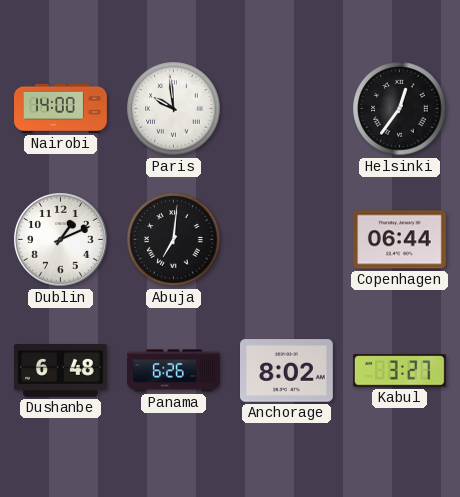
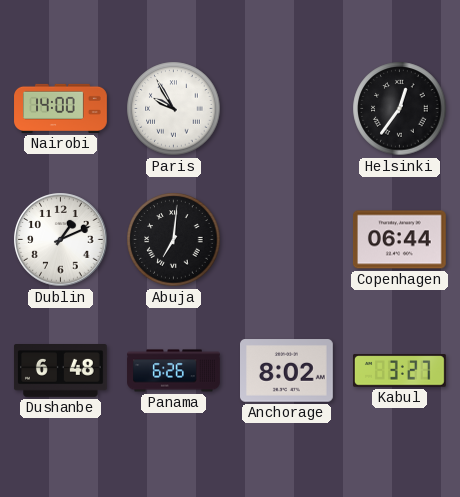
Paris: 9:59 -> 9:55
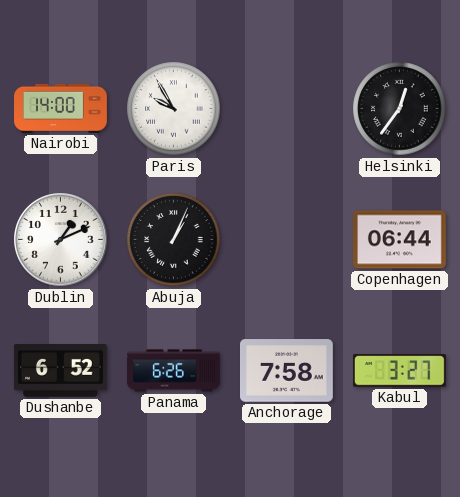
Abuja: 7:01 -> 1:04
Dushanbe: 6:48 -> 6:52
Anchorage: 8:02 -> 7:58
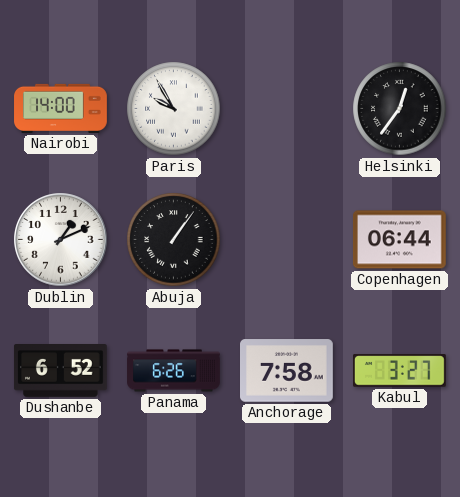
Abuja: 1:04 -> 1:06
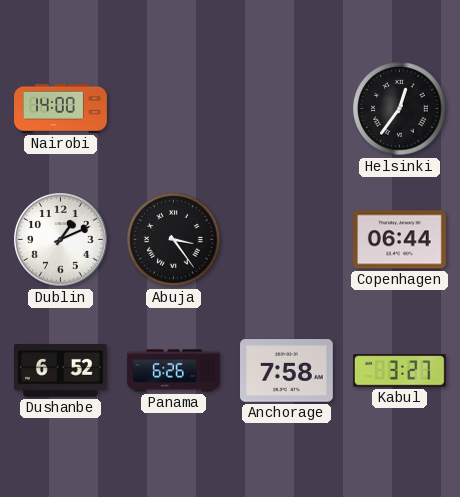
Paris: 9:55 -> none
Abuja: 1:06 -> 3:24
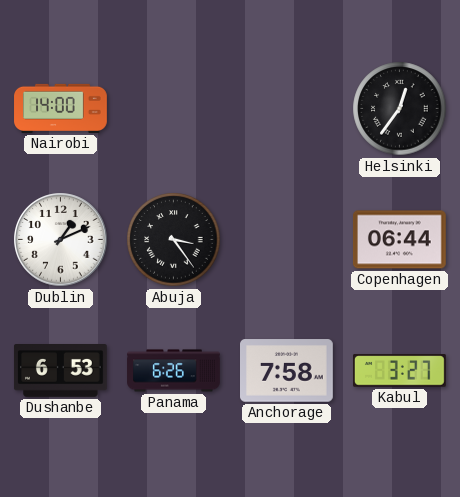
Dushanbe: 6:52 -> 6:53
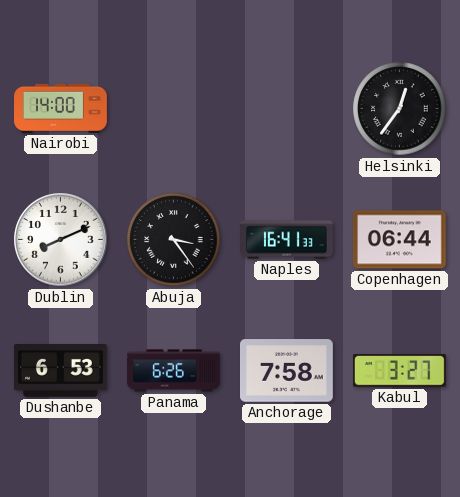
Dublin: 1:11 -> 8:11
Naples: none -> 16:41
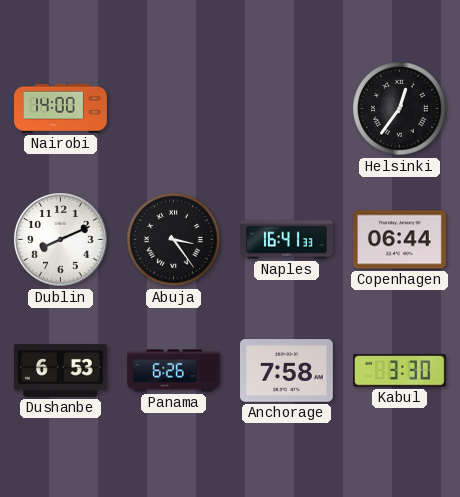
Kabul: 3:27 -> 3:30
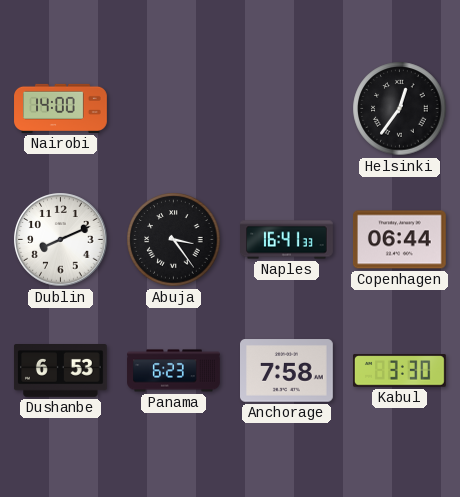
Panama: 6:26 -> 6:23
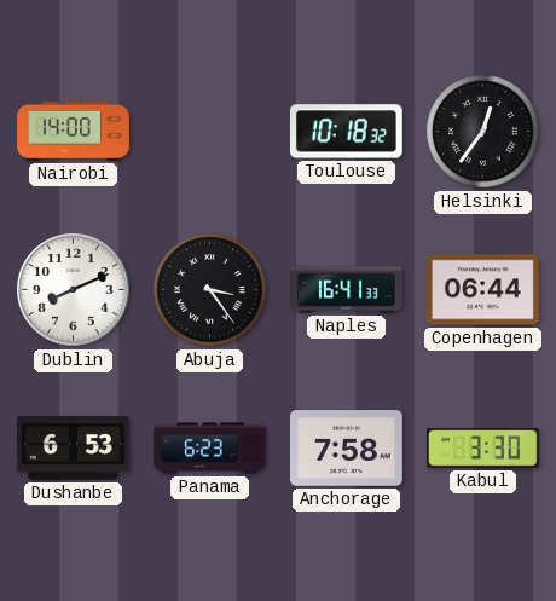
Toulouse: none -> 10:18
